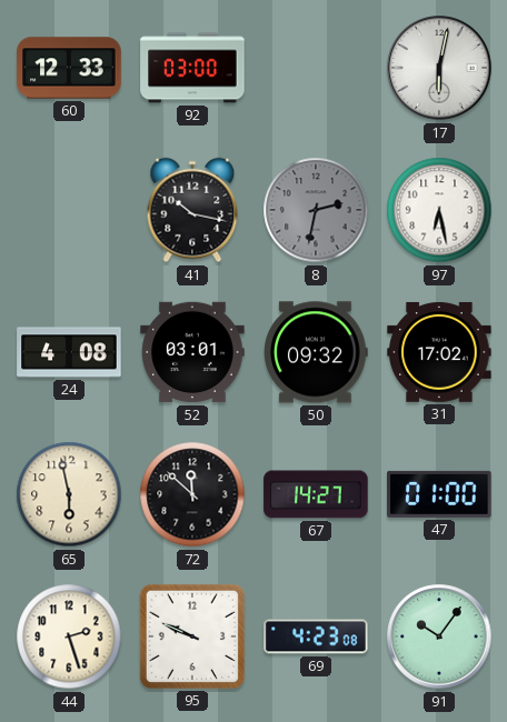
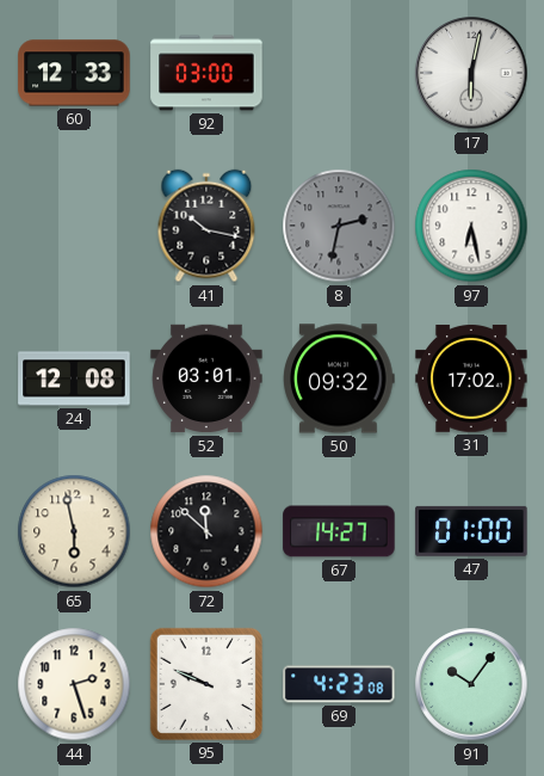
24: 4:08 -> 12:08
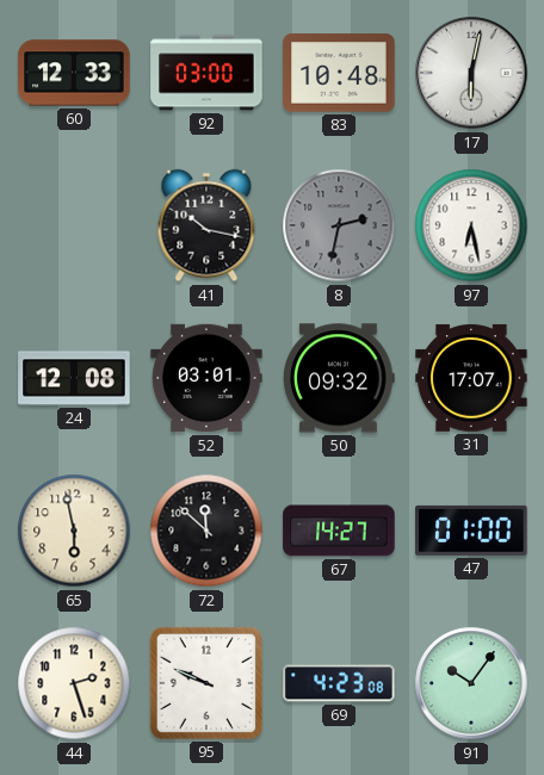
83: none -> 10:48
31: 17:02 -> 17:07
